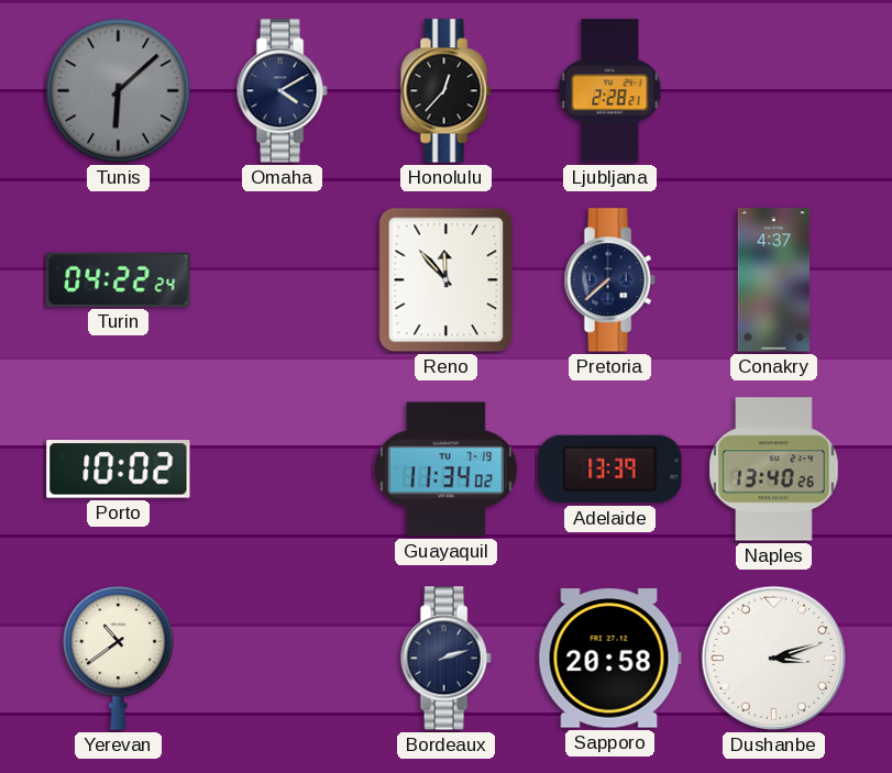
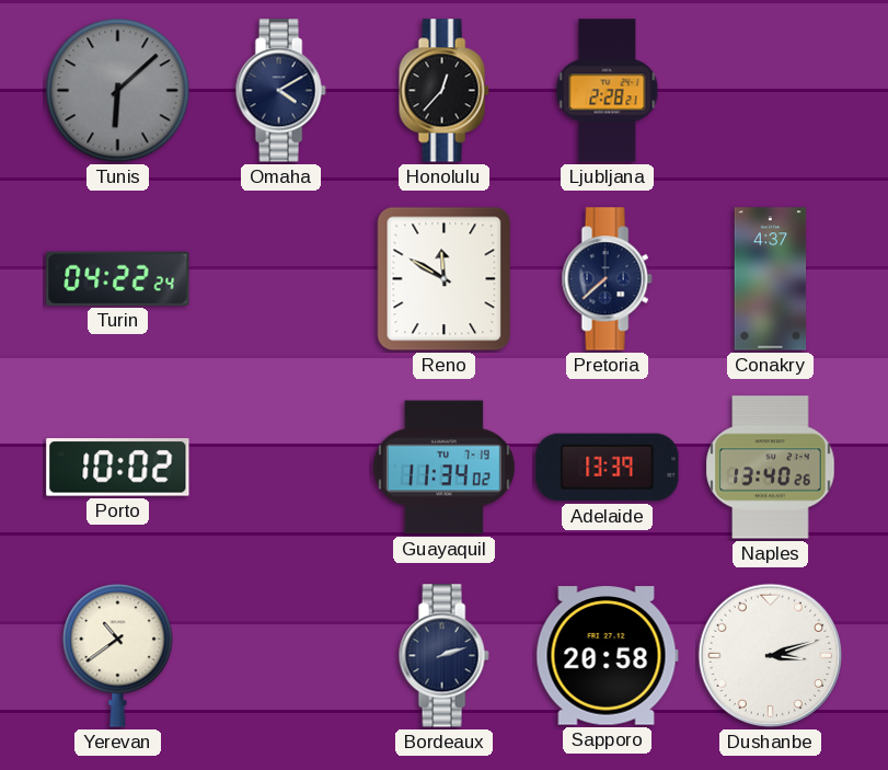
Reno: 11:53 -> 11:50
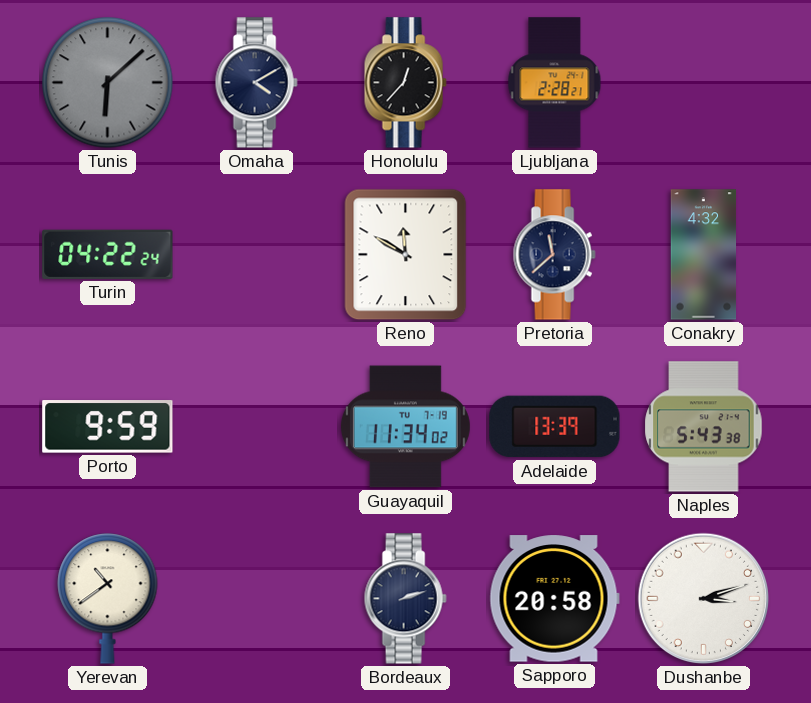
Pretoria: 7:38 -> 11:38
Conakry: 4:37 -> 4:32
Porto: 10:02 -> 9:59
Naples: 13:40 -> 5:43
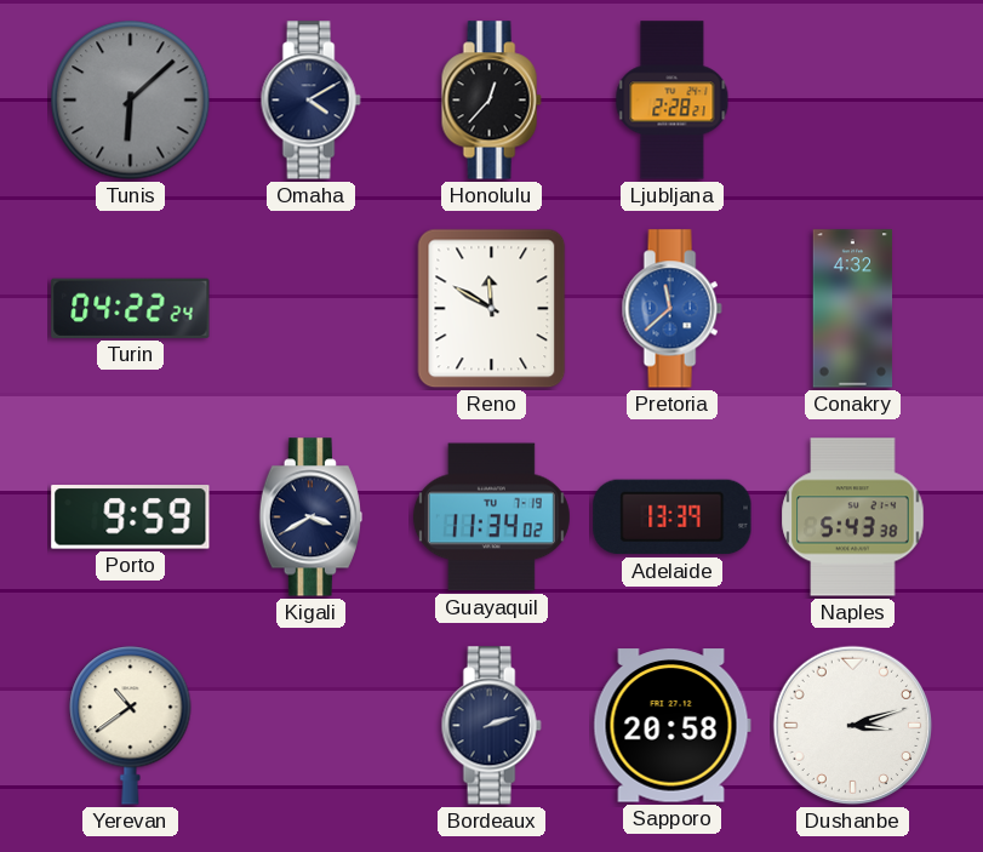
Pretoria dial: navy -> blue
Kigali: none -> 3:40
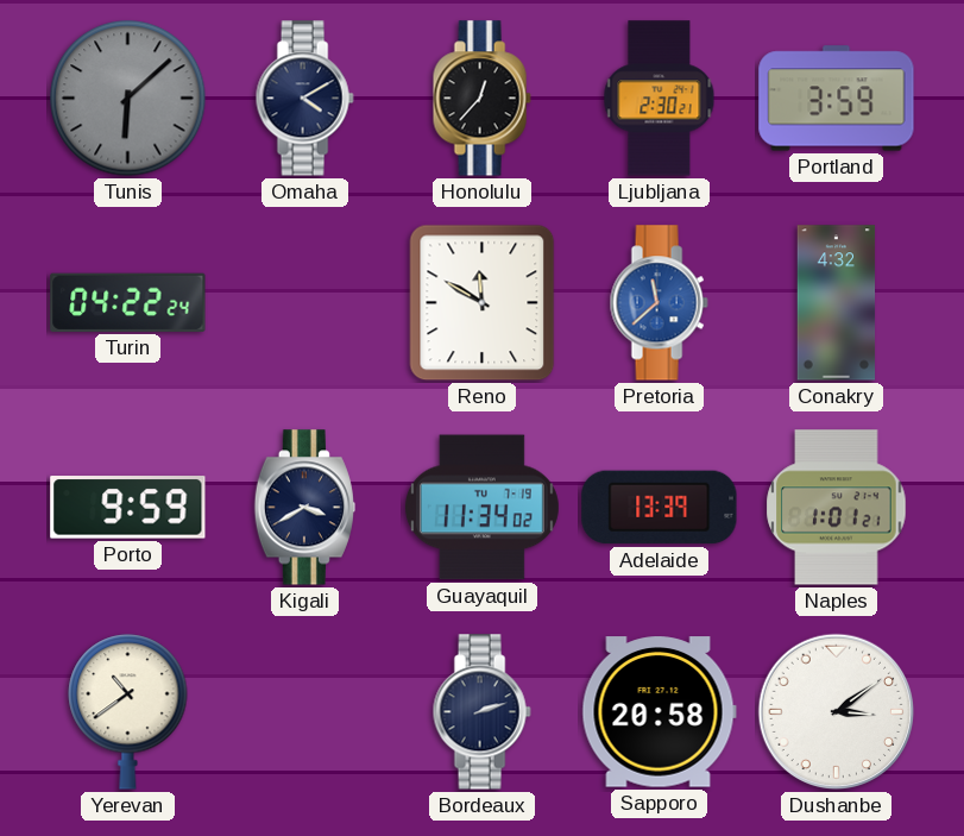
Ljubljana: 2:28 -> 2:30
Portland: none -> 3:59
Naples: 5:43 -> 1:01
Dushanbe: 3:12 -> 3:09
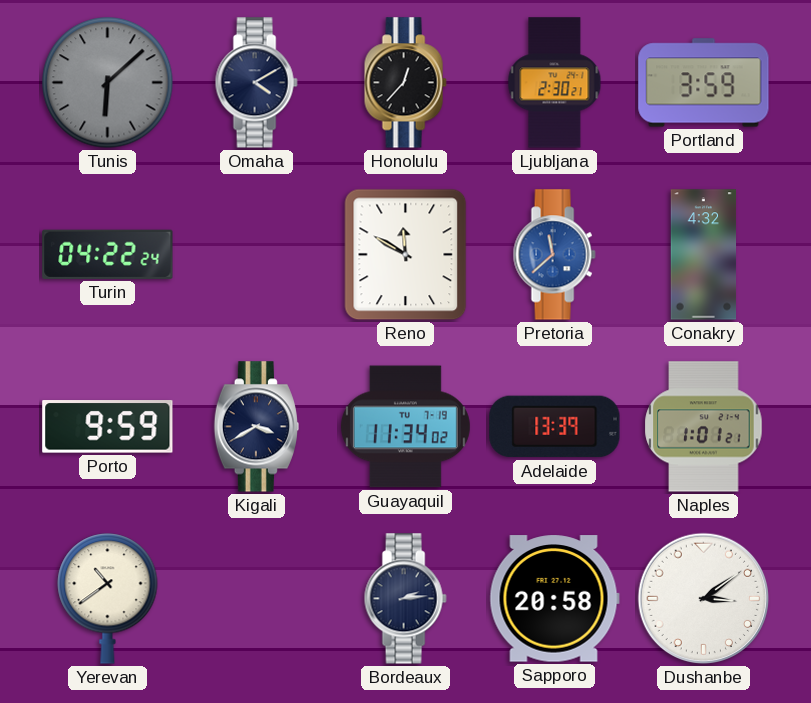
Bordeaux: 2:12 -> 2:14
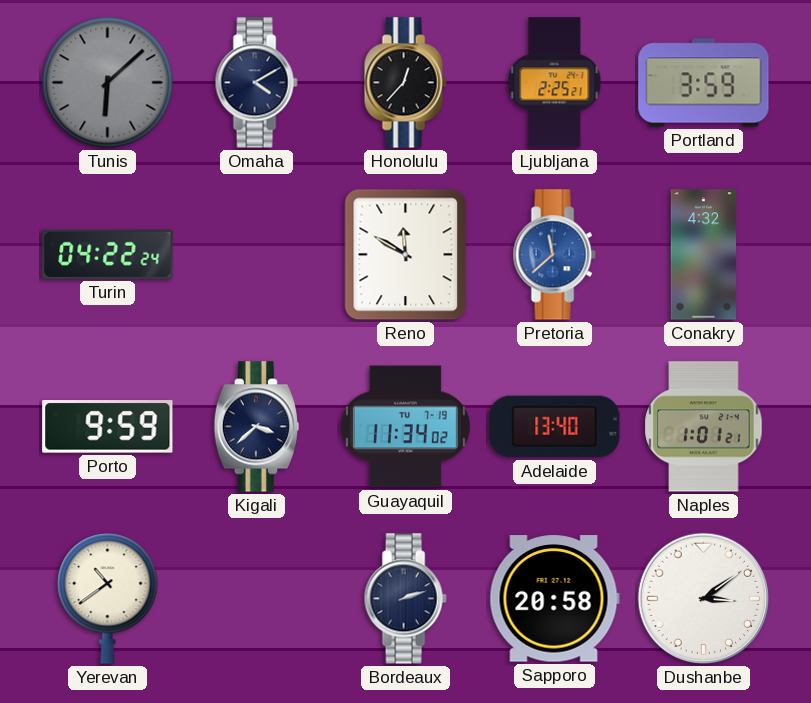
Ljubljana: 2:30 -> 2:25
Kigali: 3:40 -> 3:38
Adelaide: 13:39 -> 13:40
Bordeaux: 2:14 -> 2:12
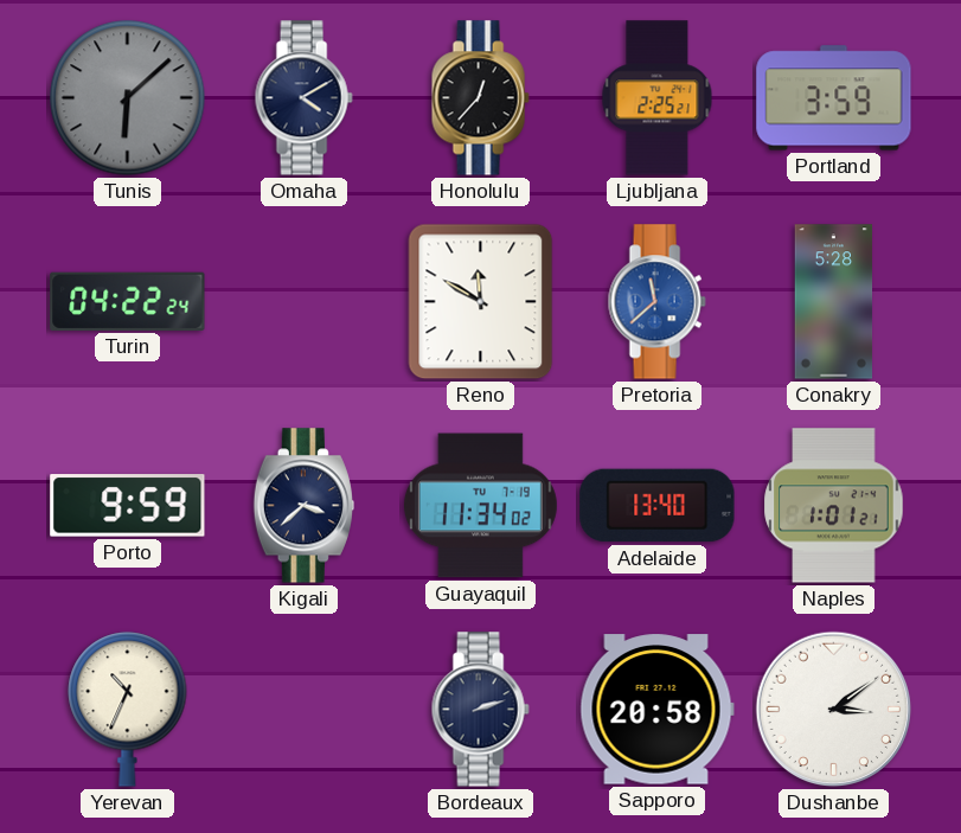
Conakry: 4:32 -> 5:28
Yerevan: 10:39 -> 10:34
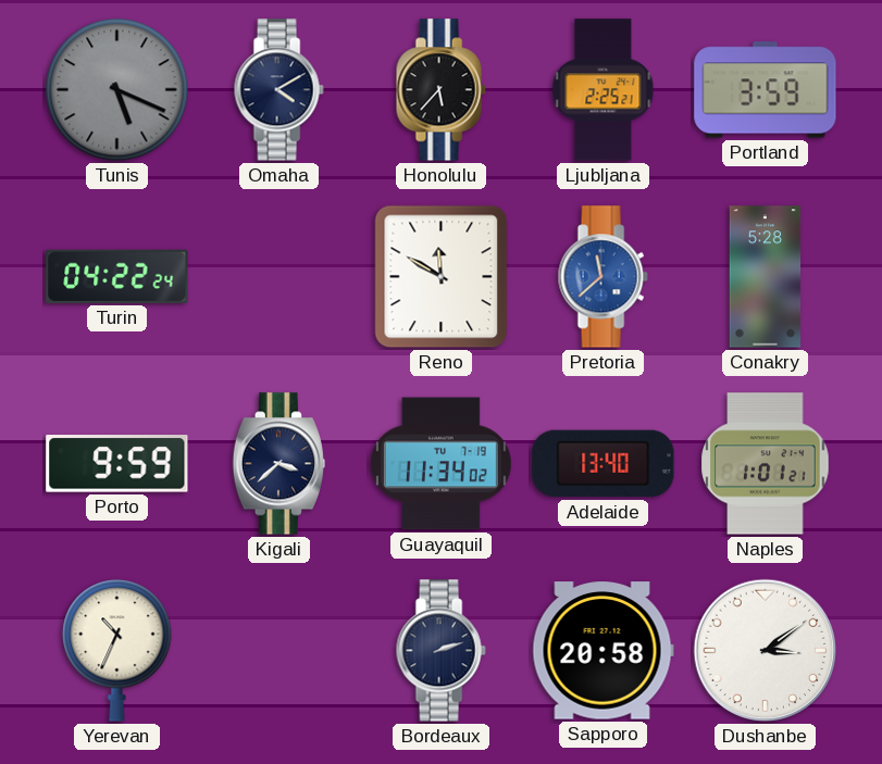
Tunis: 6:08 -> 5:19
Honolulu: 12:37 -> 5:37
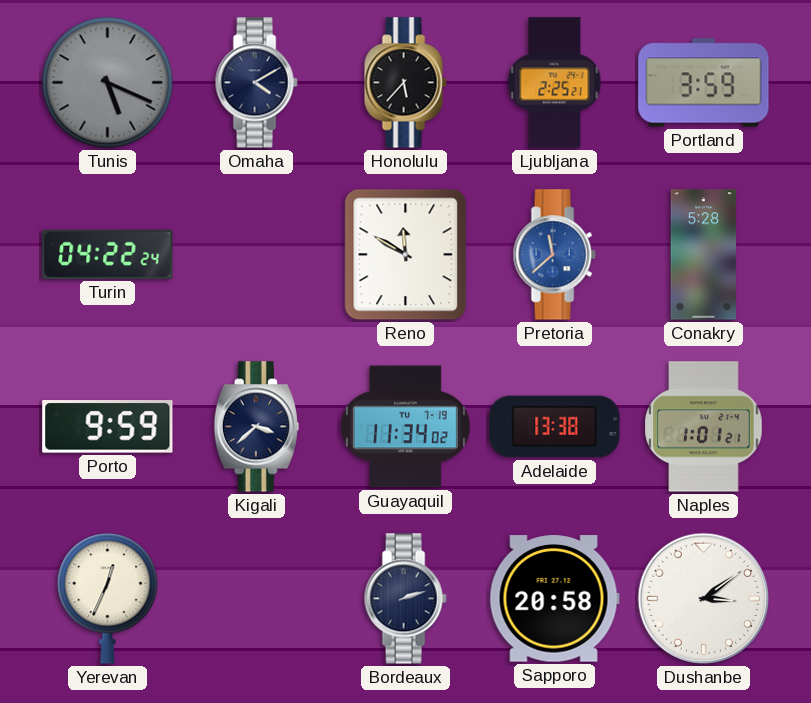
Adelaide: 13:40 -> 13:38
Yerevan: 10:34 -> 12:34
